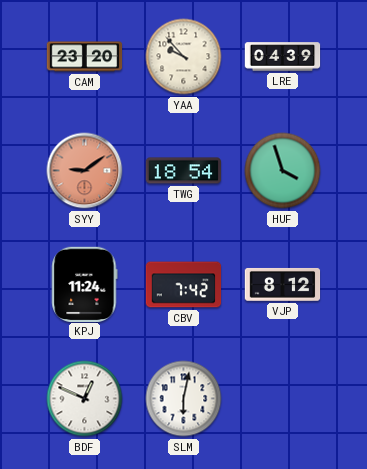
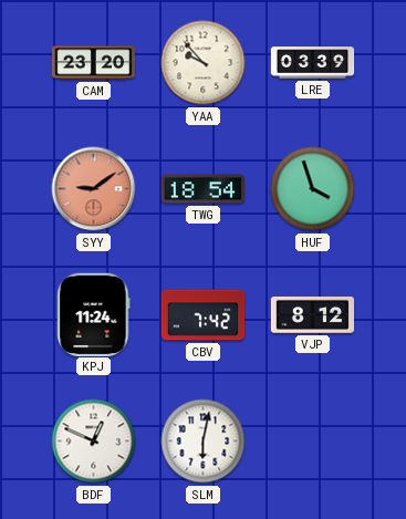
LRE: 04:39 -> 03:39
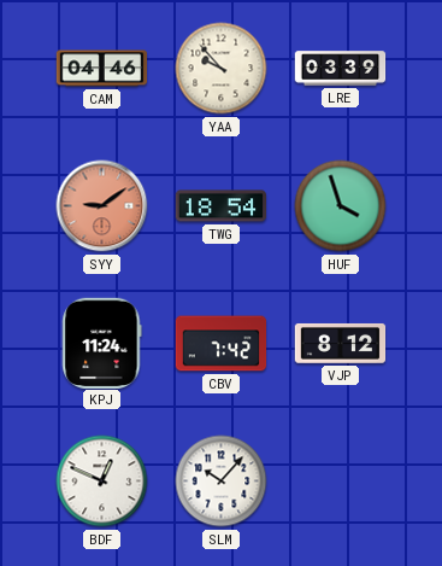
CAM: 23:20 -> 04:46
SLM: 6:02 -> 10:07
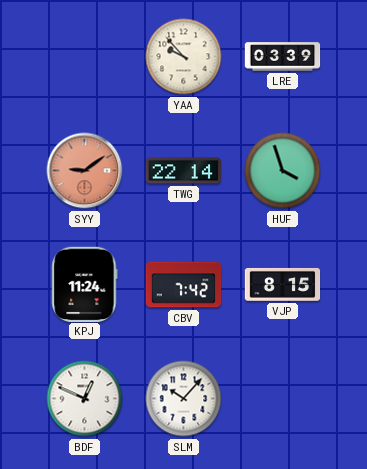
CAM: 04:46 -> none
TWG: 18:54 -> 22:14
VJP: 8:12 -> 8:15
